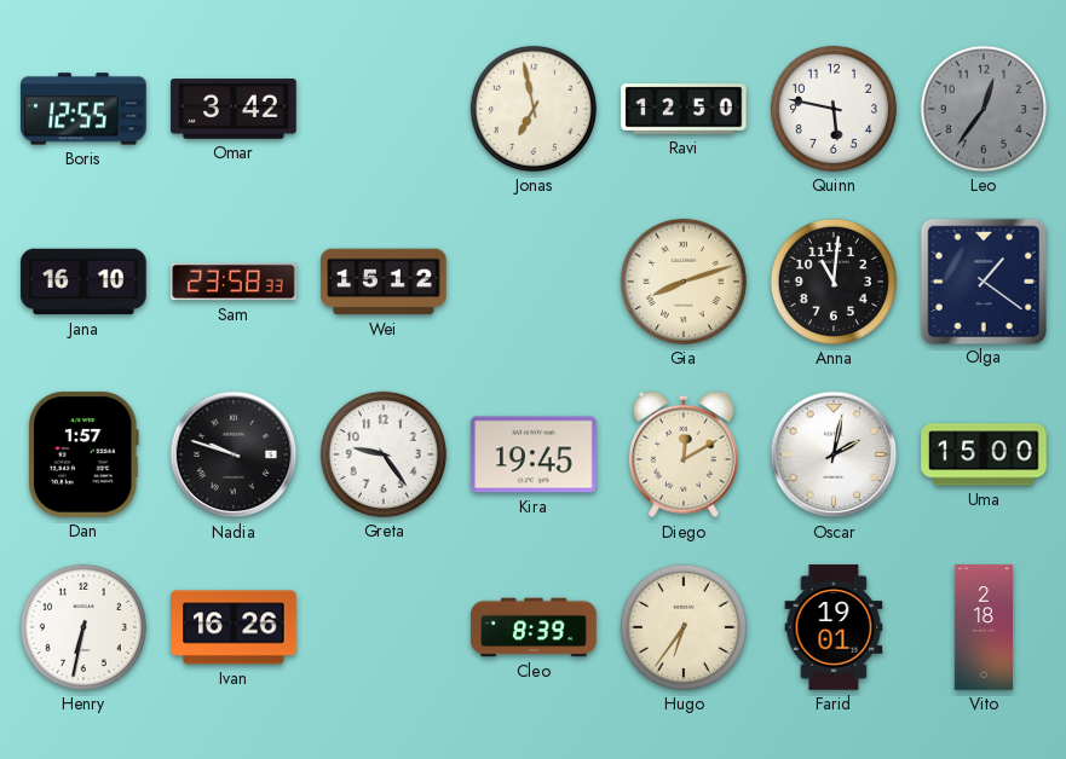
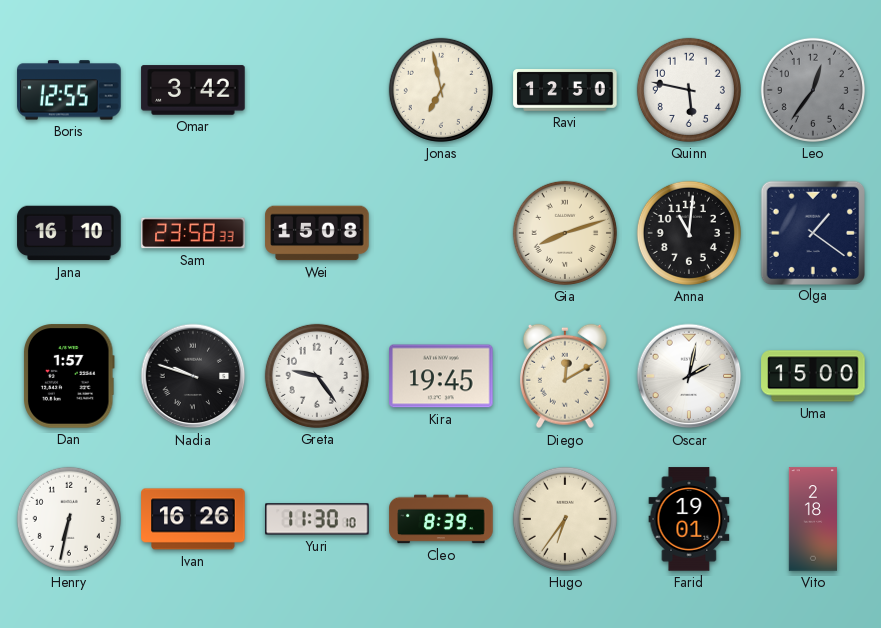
Wei: 15:12 -> 15:08
Yuri: none -> 11:30
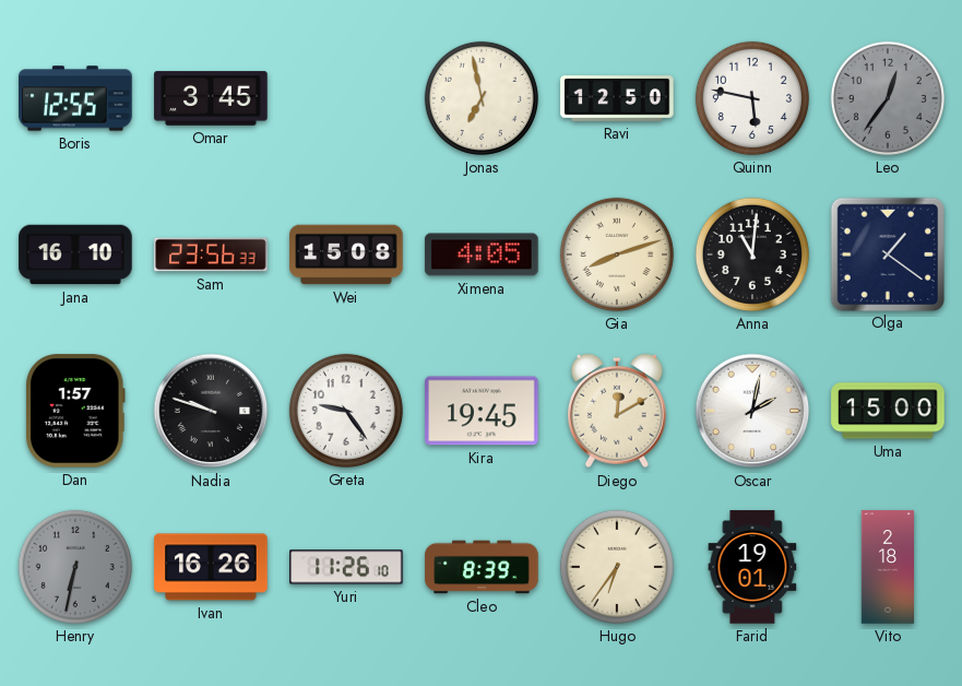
Omar: 3:42 -> 3:45
Sam: 23:58 -> 23:56
Ximena: none -> 4:05
Henry dial: white -> grey
Yuri: 11:30 -> 11:26
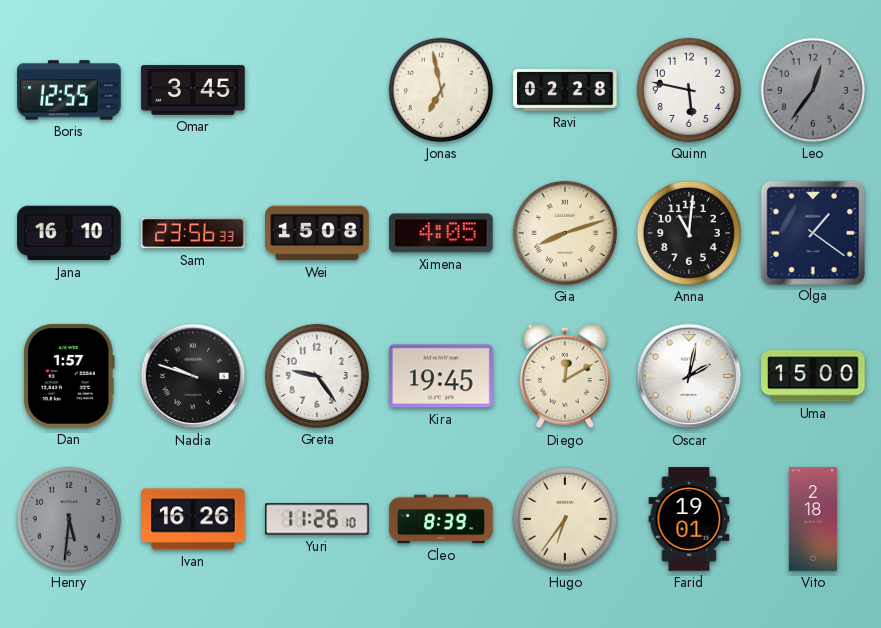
Ravi: 12:50 -> 02:28
Henry: 6:32 -> 5:31
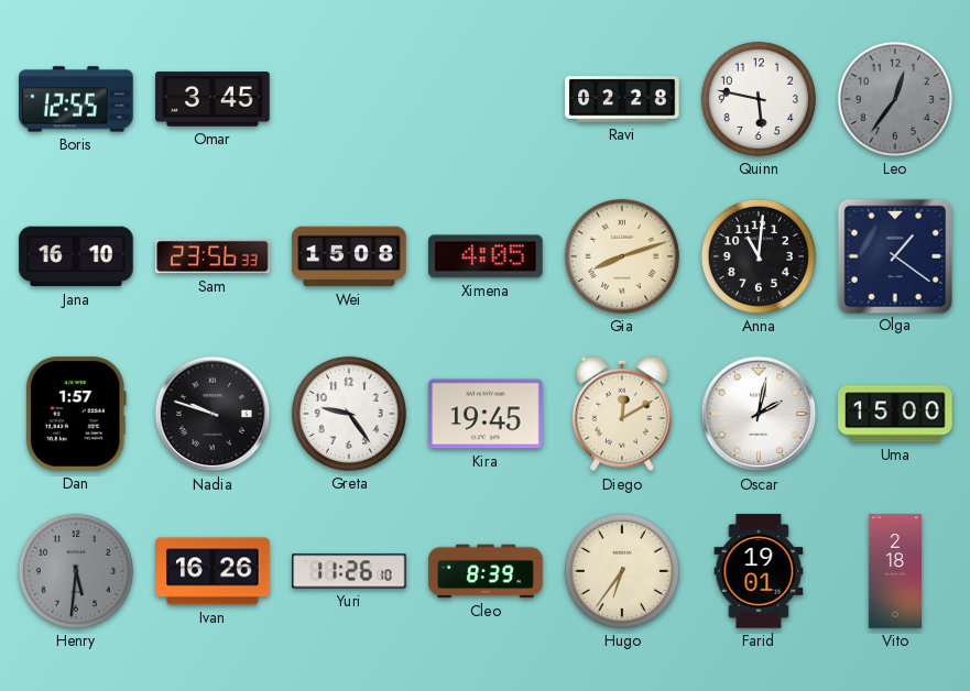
Jonas: 6:58 -> none
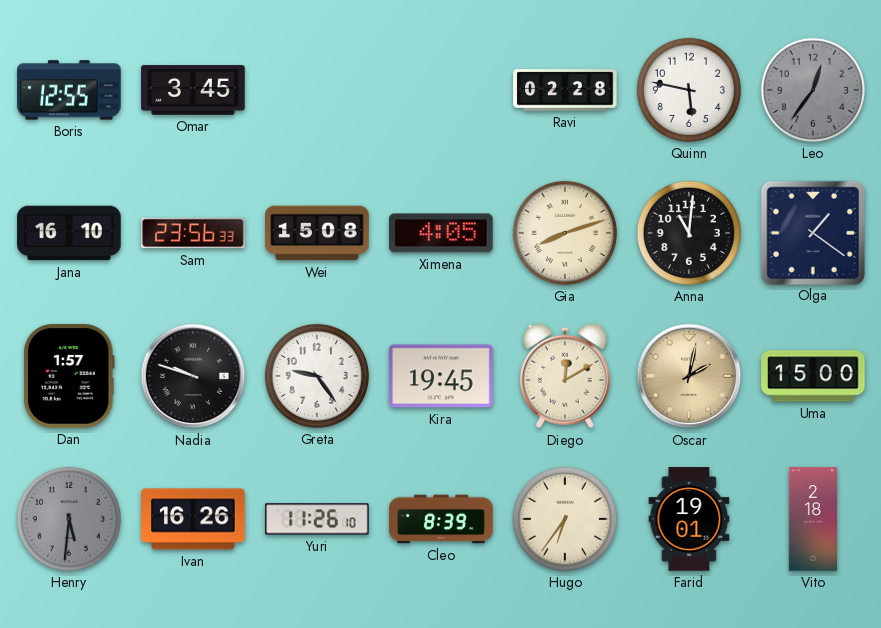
Oscar dial: white -> champagne
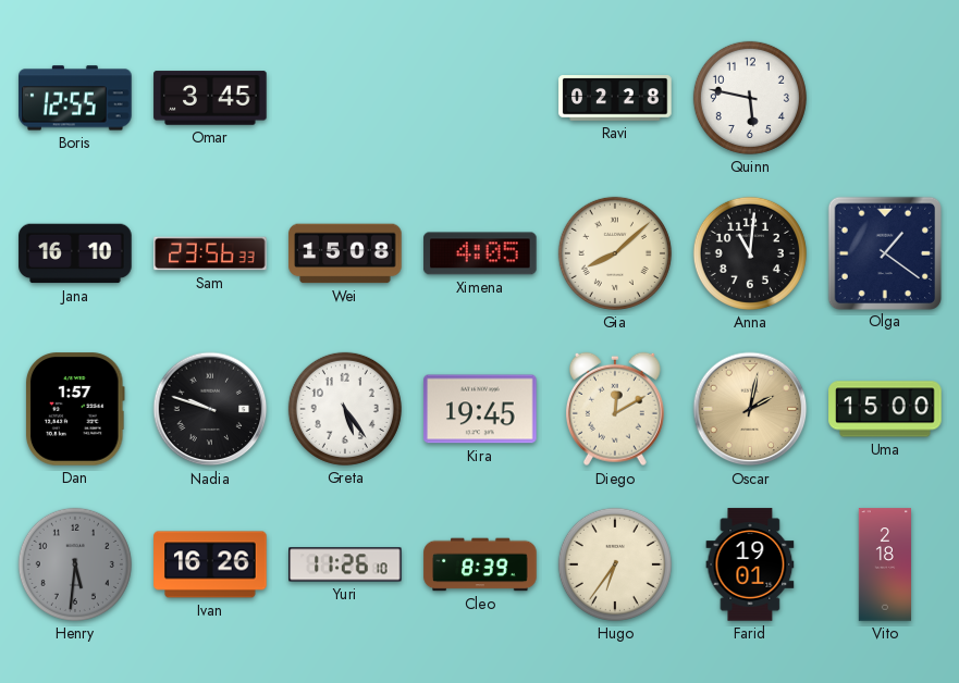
Leo: 12:36 -> none
Gia: 8:12 -> 8:08
Greta: 9:24 -> 5:24
